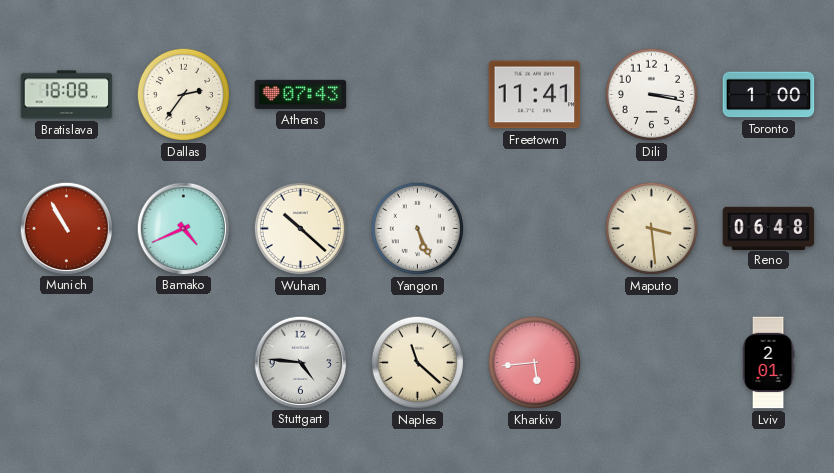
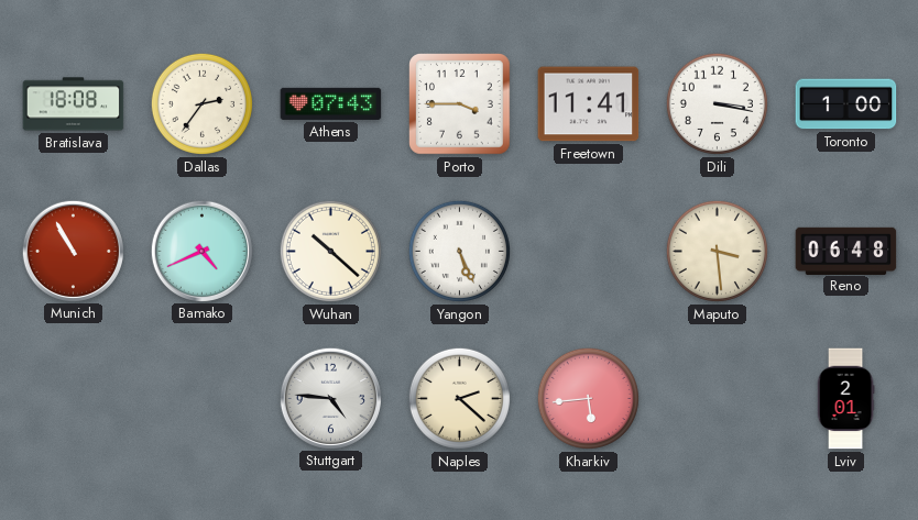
Porto: none -> 3:45
Naples: 11:22 -> 2:22
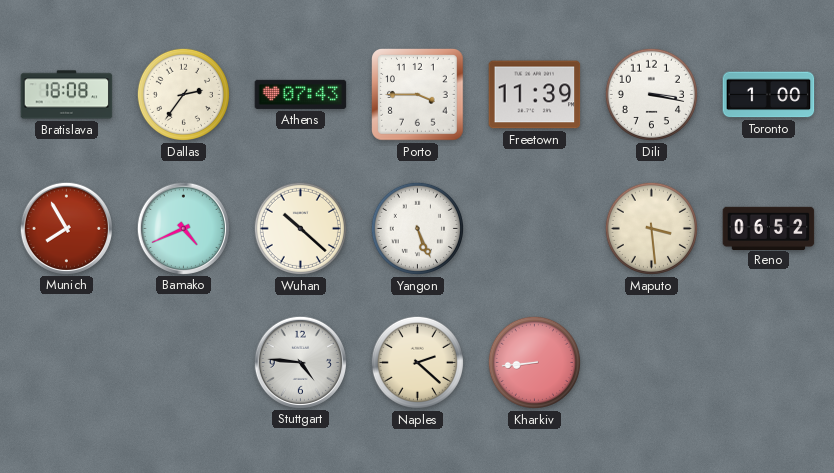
Freetown: 11:41 -> 11:39
Munich: 10:55 -> 7:55
Reno: 06:48 -> 06:52
Kharkiv: 5:44 -> 8:44
Lviv: 2:01 -> none
